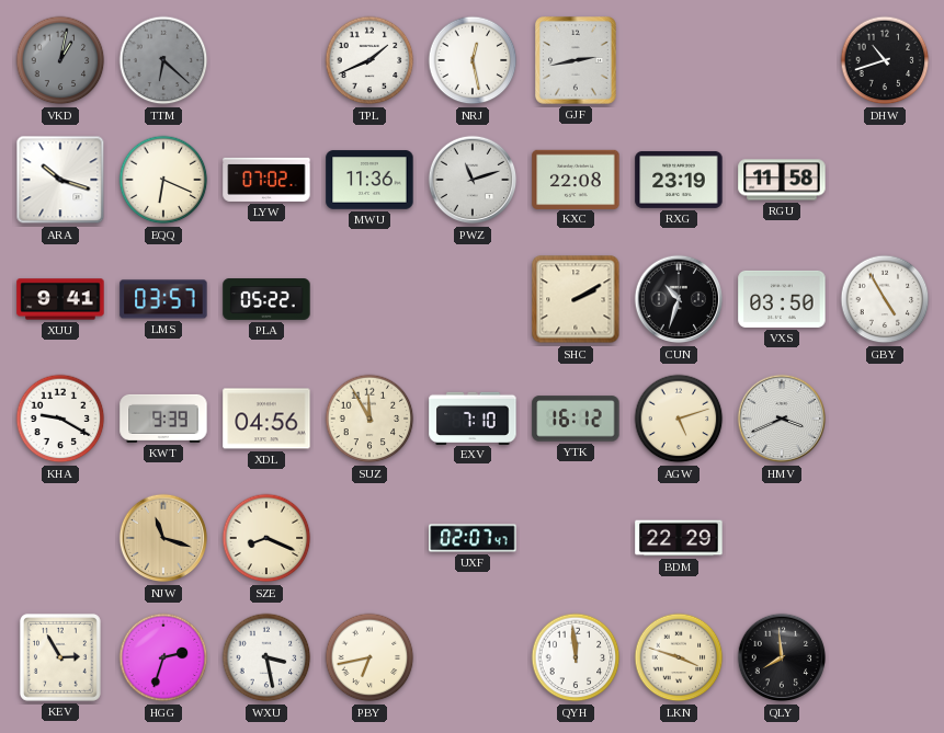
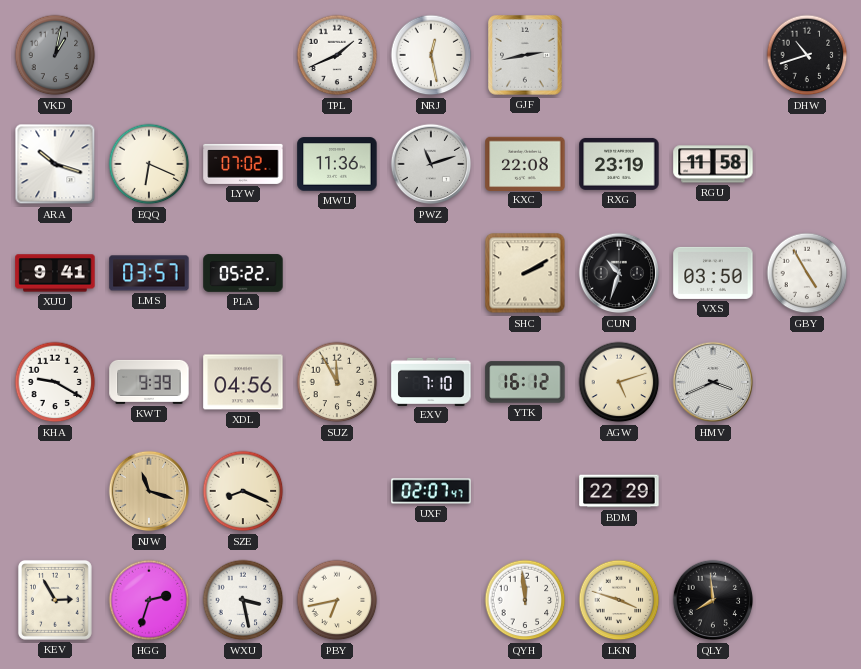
TTM: 6:22 -> none
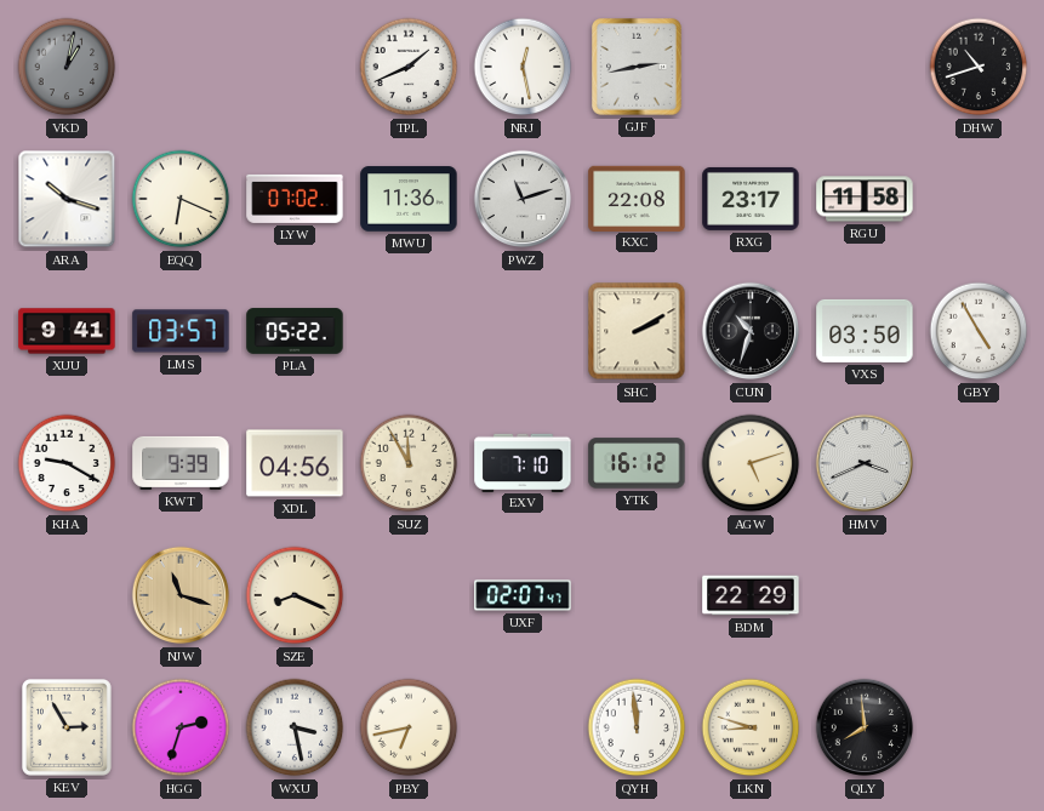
RXG: 23:19 -> 23:17
LKN: 3:48 -> 8:48
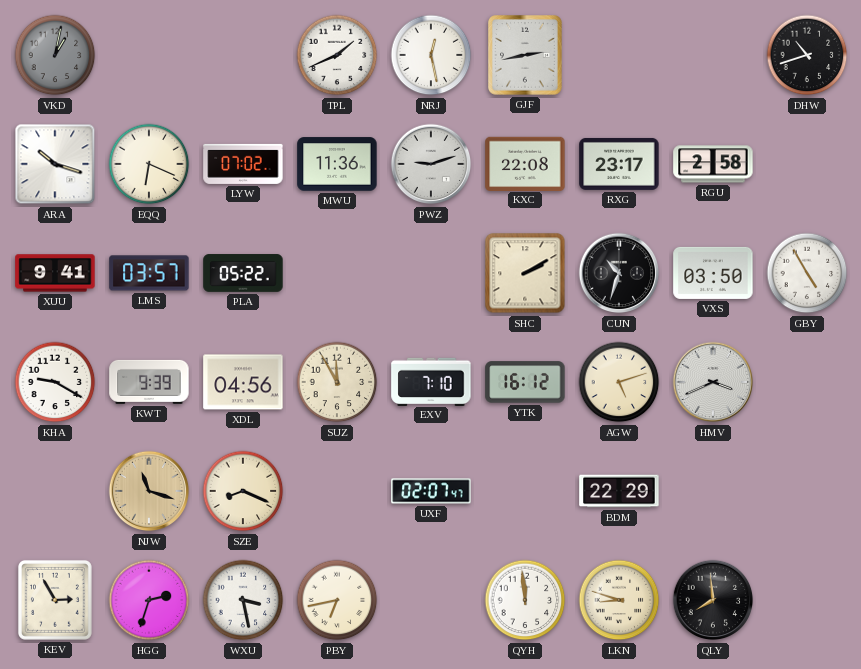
PWZ: 11:12 -> 9:12
RGU: 11:58 -> 2:58
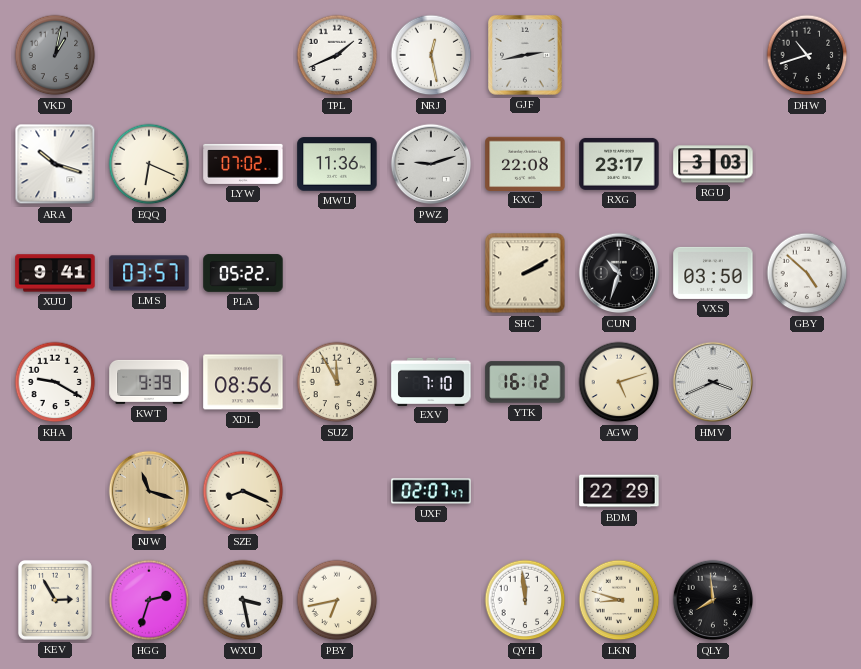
RGU: 2:58 -> 3:03
GBY: 4:55 -> 4:52
XDL: 04:56 -> 08:56
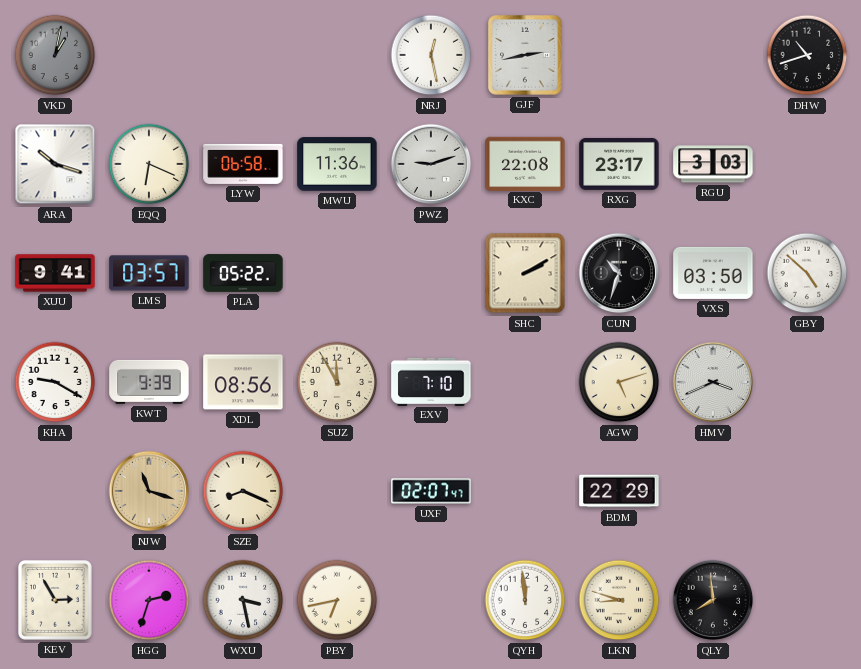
TPL: 1:41 -> none
LYW: 07:02 -> 06:58
YTK: 16:12 -> none
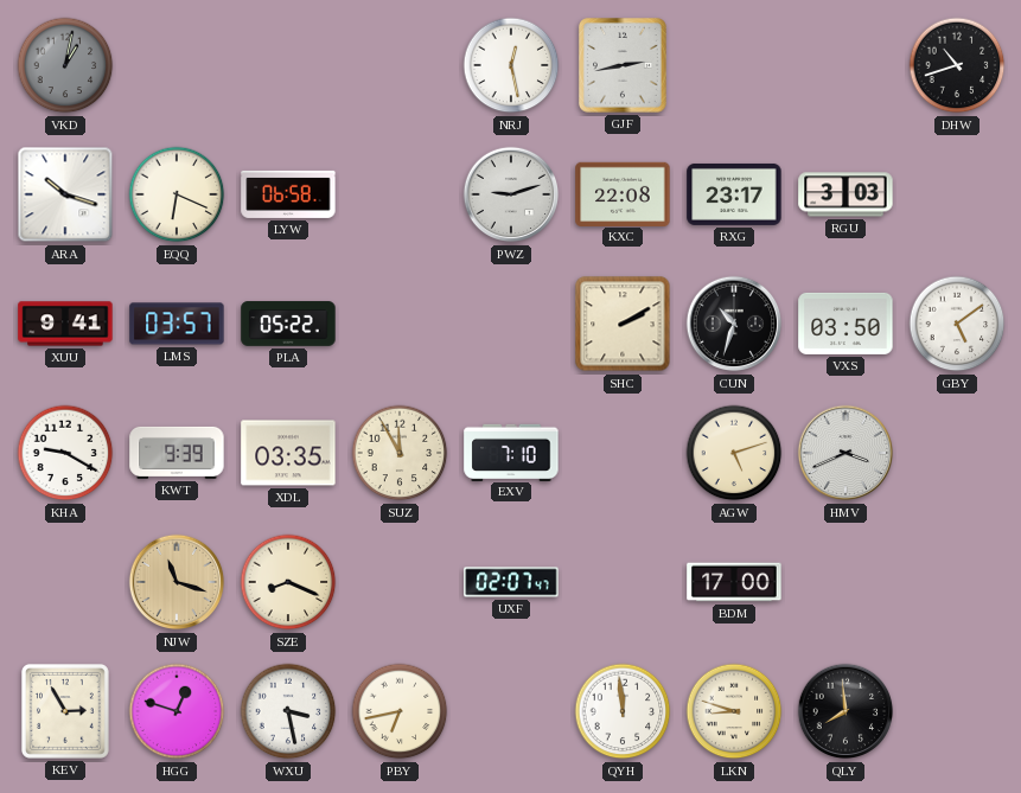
MWU: 11:36 -> none
GBY: 4:52 -> 5:09
XDL: 08:56 -> 03:35
BDM: 22:29 -> 17:00
HGG: 2:33 -> 12:48
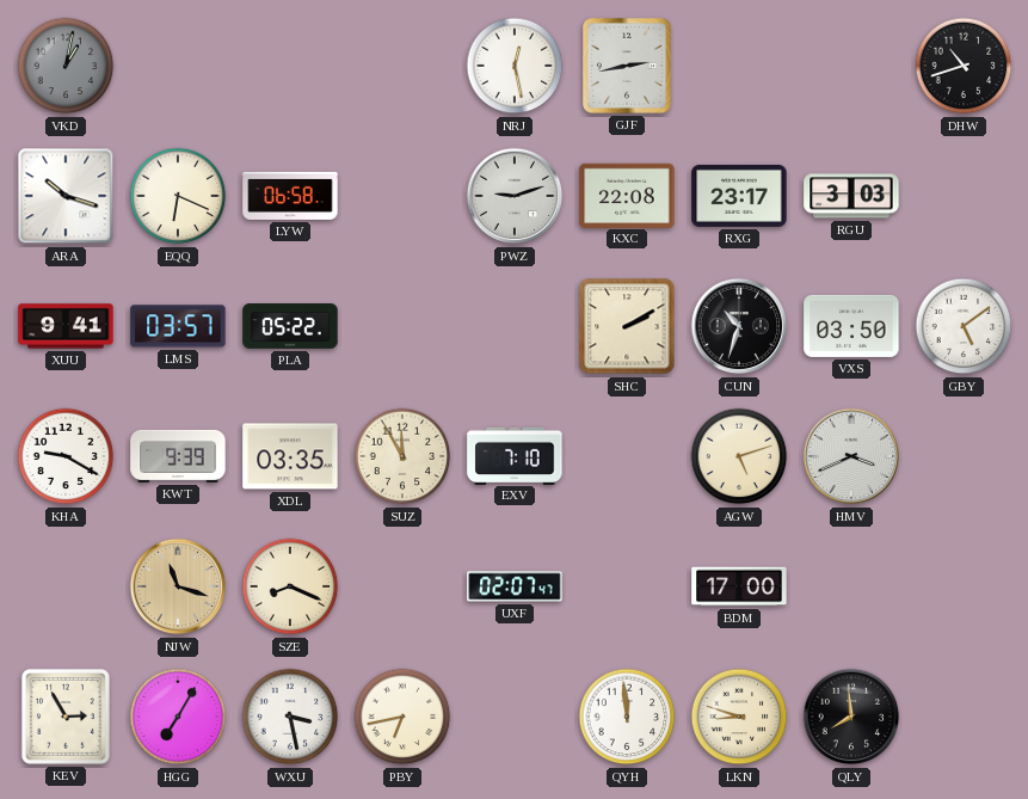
HGG: 12:48 -> 7:05
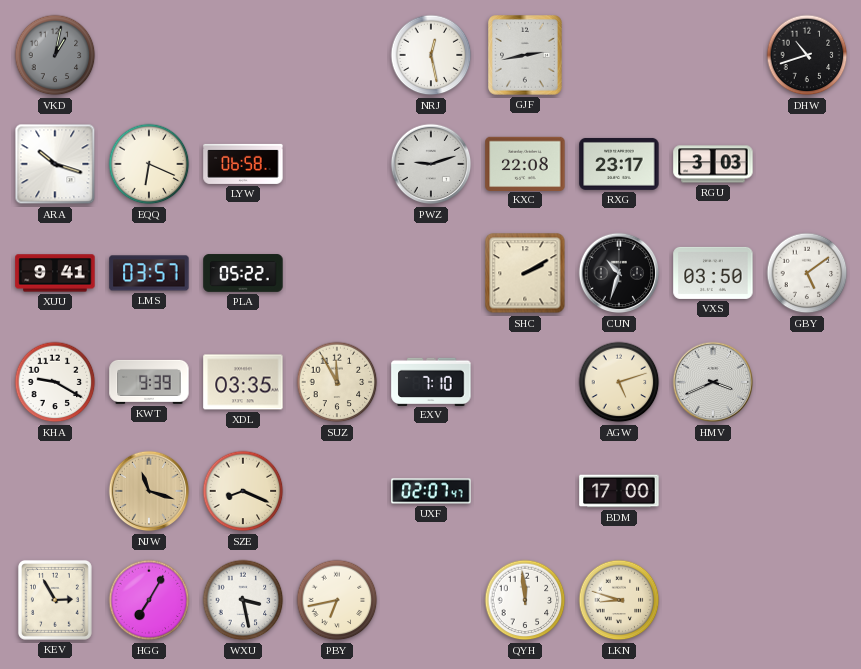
QLY: 7:59 -> none
